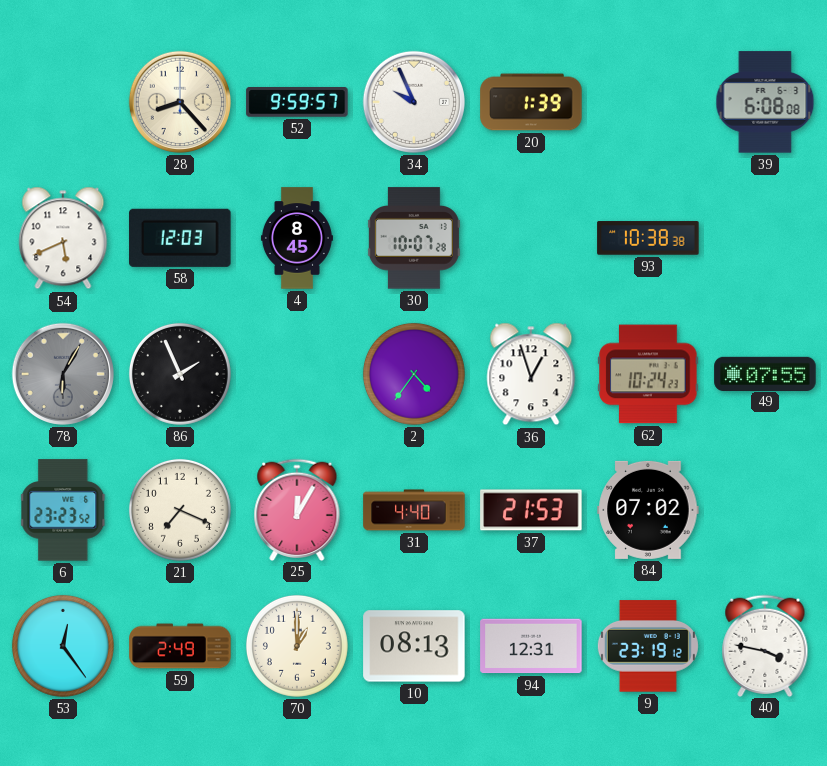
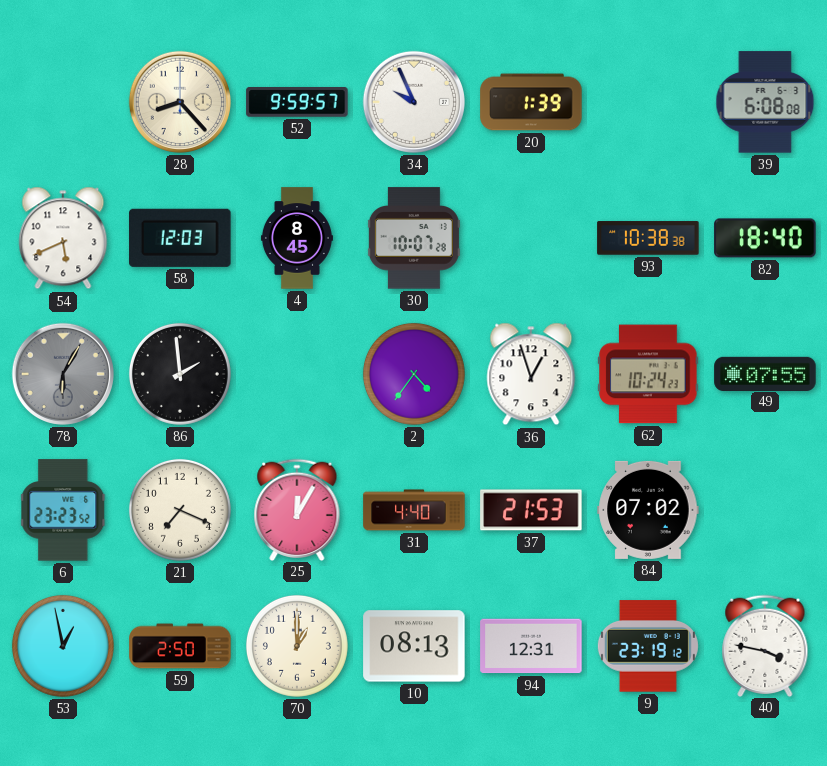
82: none -> 18:40
86: 1:56 -> 1:59
53: 12:24 -> 12:58
59: 2:49 -> 2:50
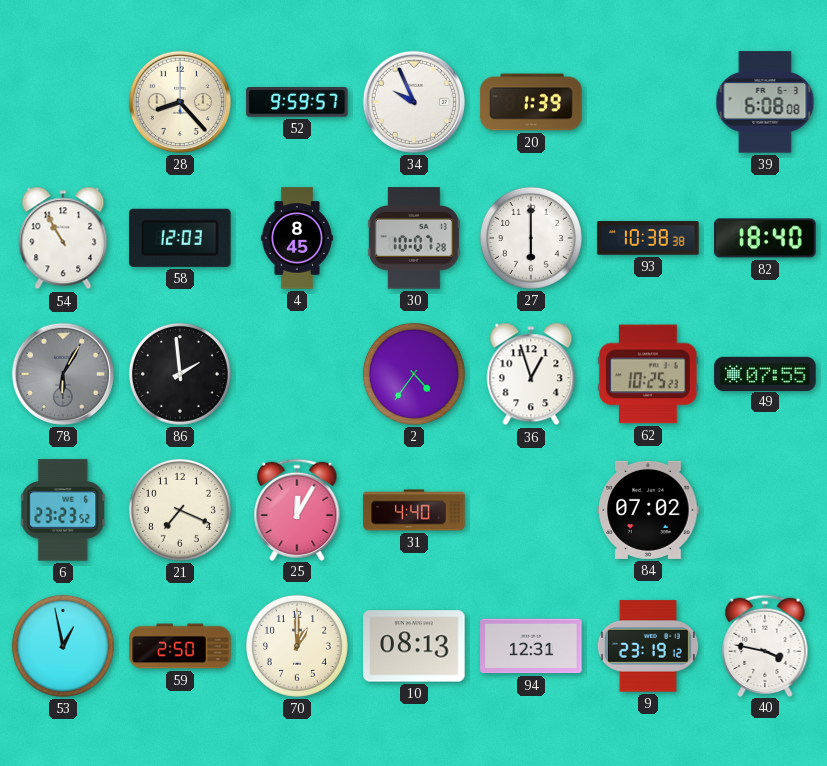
54: 5:41 -> 10:55
27: none -> 6:00
62: 10:24 -> 10:25
37: 21:53 -> none
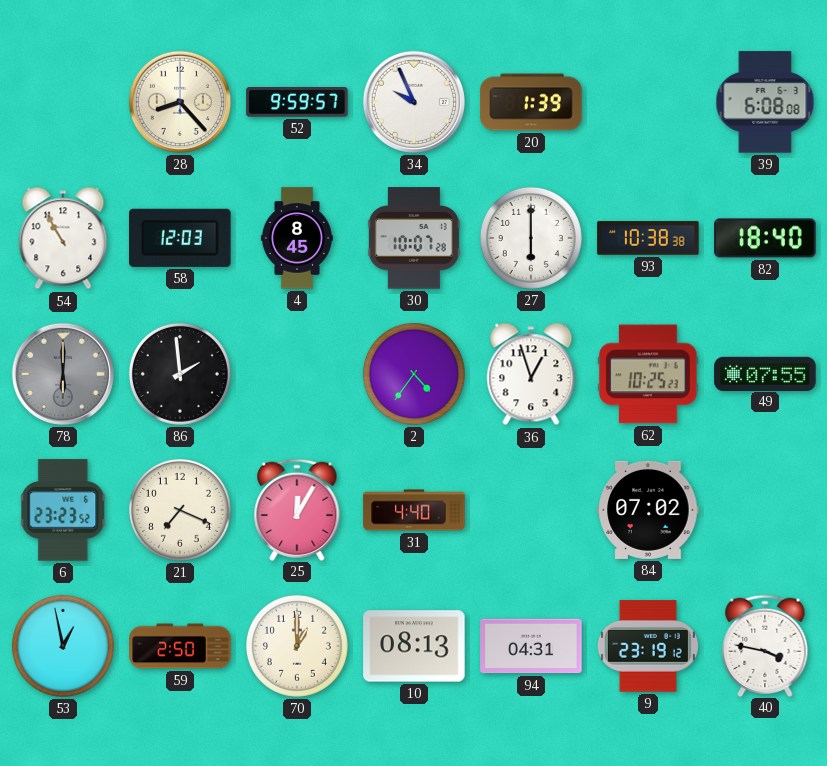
78: 6:05 -> 6:00
94: 12:31 -> 04:31
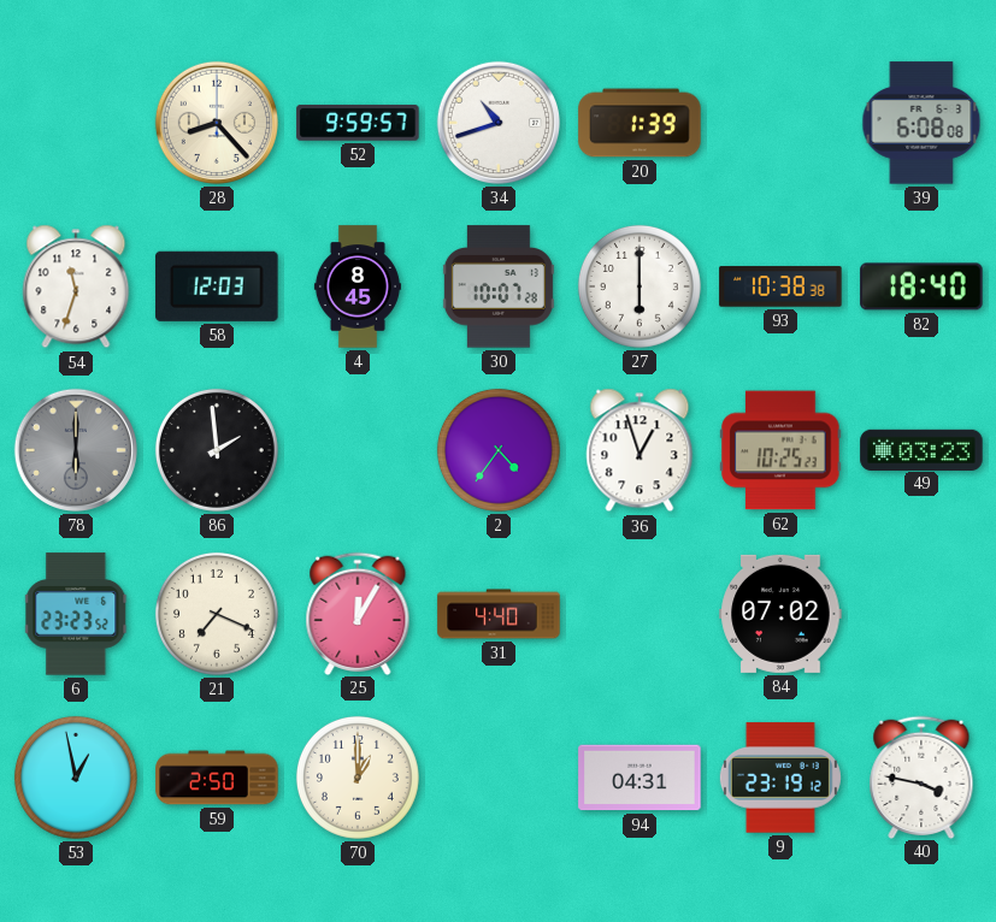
34: 9:56 -> 10:42
54: 10:55 -> 11:33
49: 07:55 -> 03:23
10: 08:13 -> none
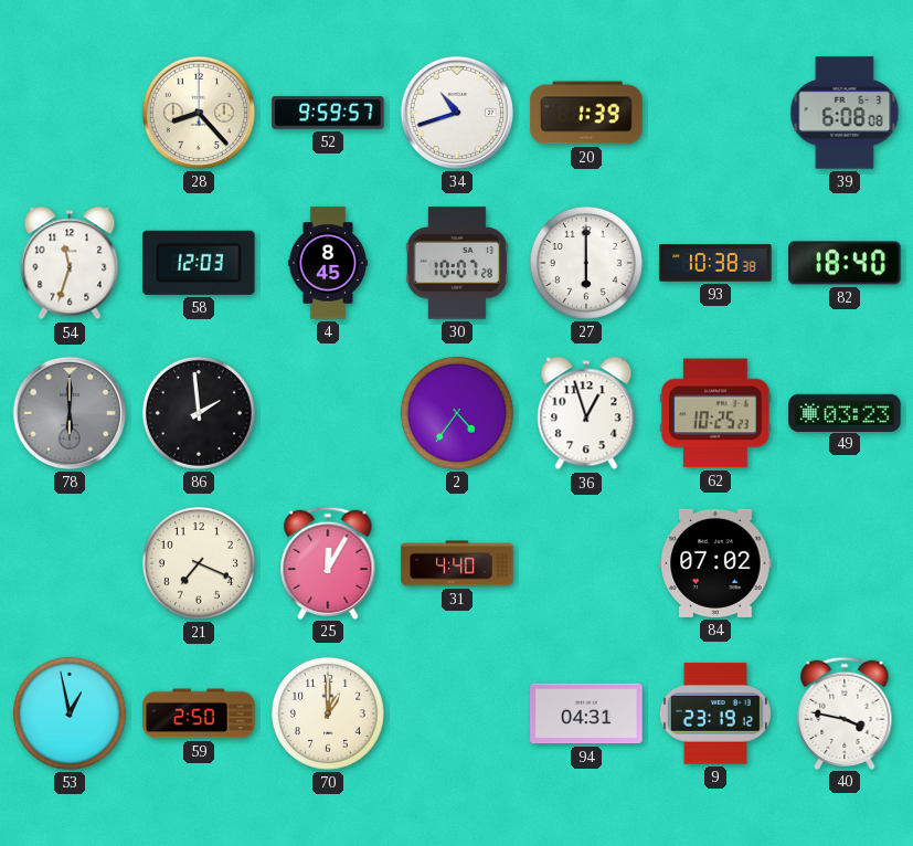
6: 23:23 -> none
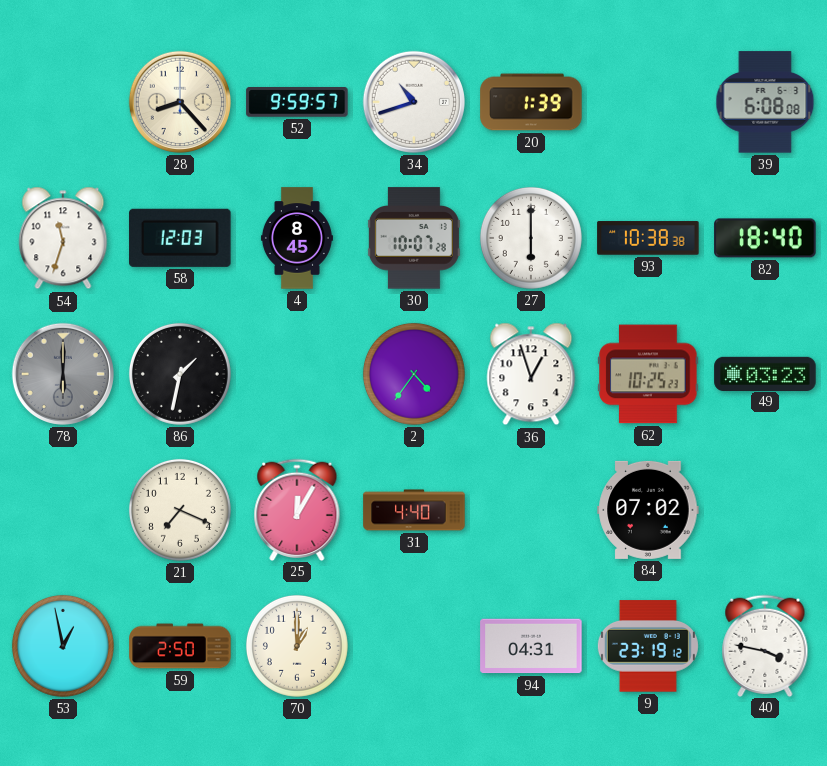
86: 1:59 -> 1:32
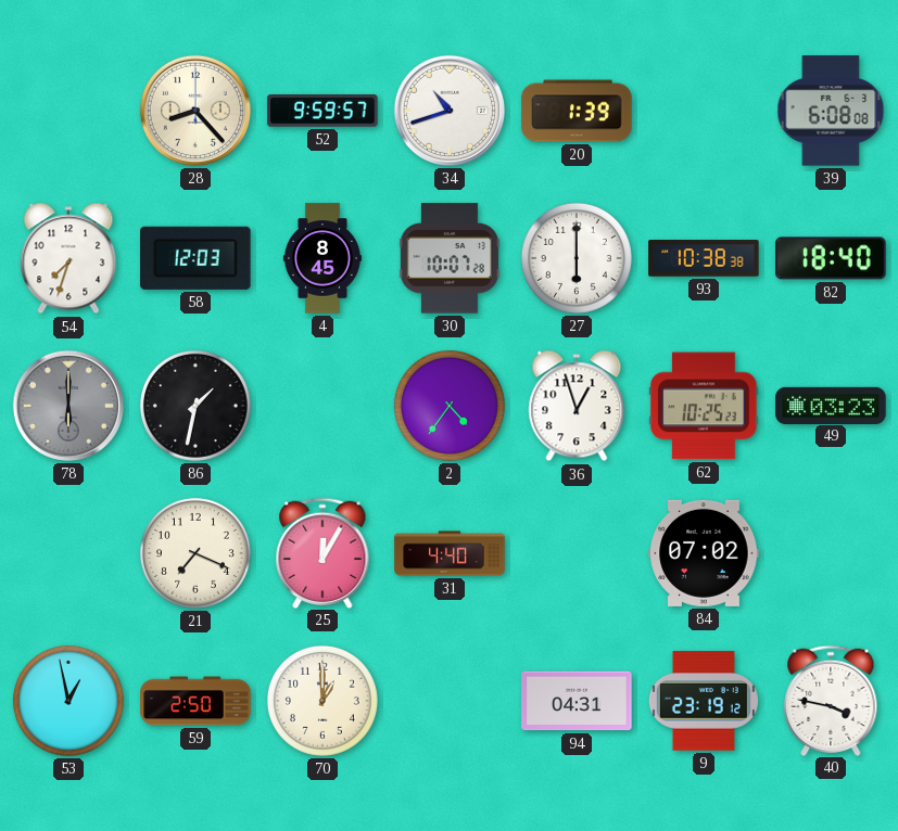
54: 11:33 -> 7:33
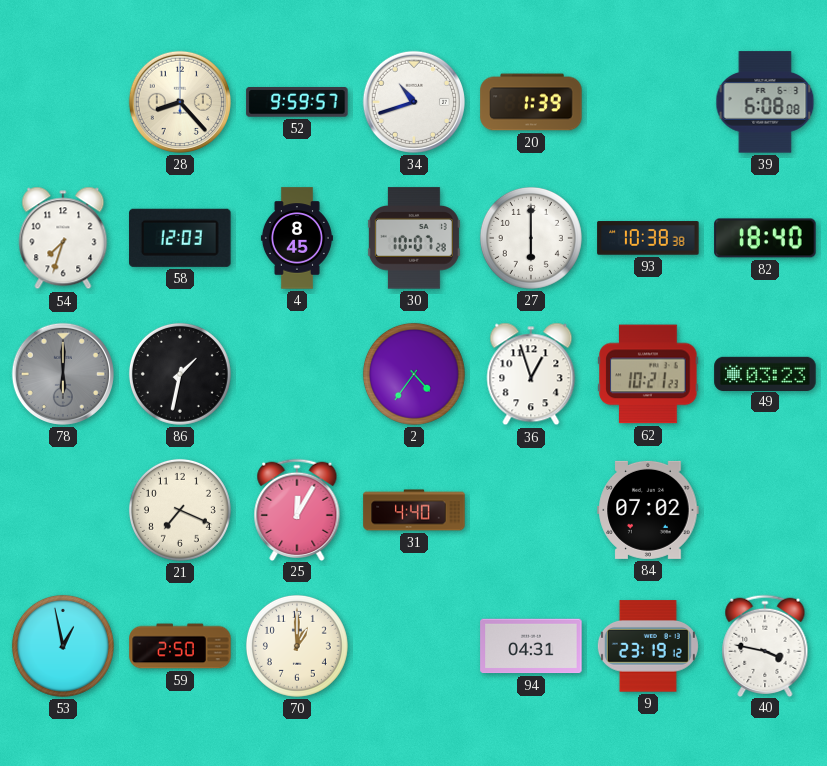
62: 10:25 -> 10:21
